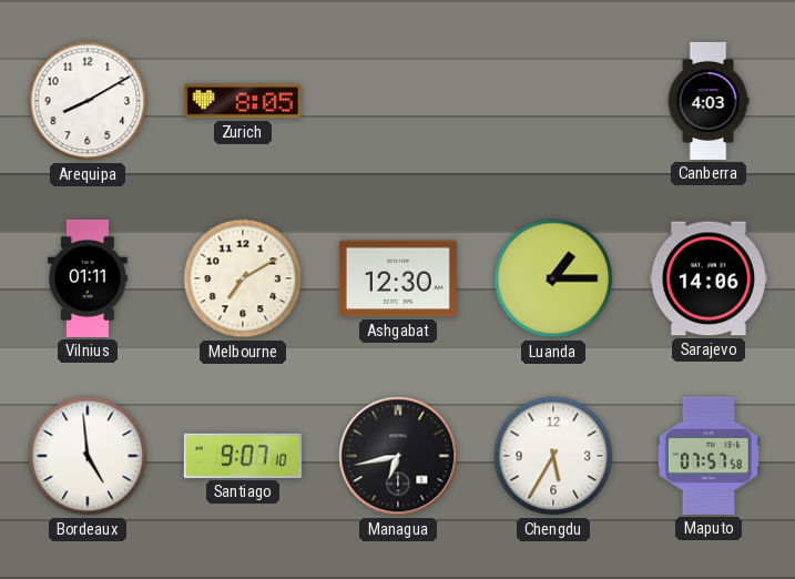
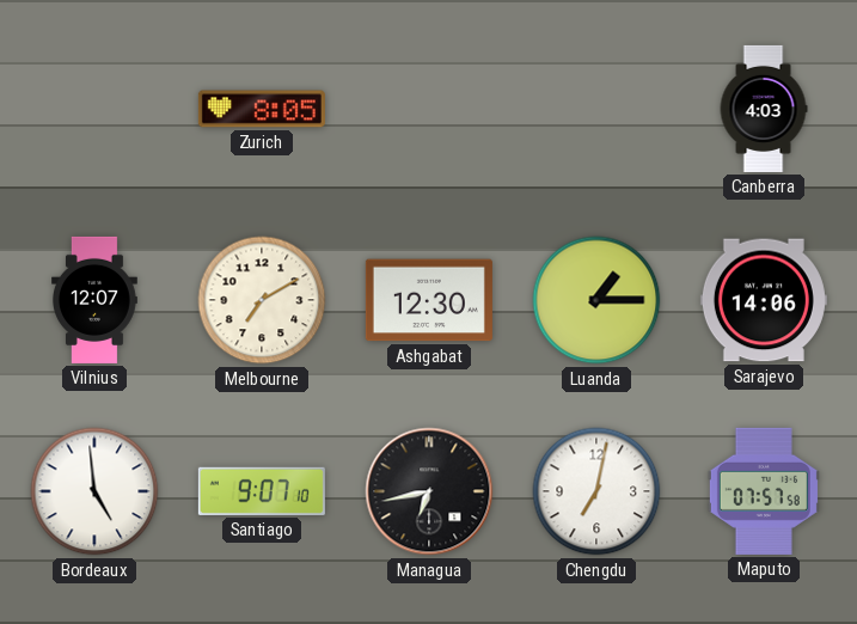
Arequipa: 8:10 -> none
Vilnius: 01:11 -> 12:07
Chengdu: 5:35 -> 7:02
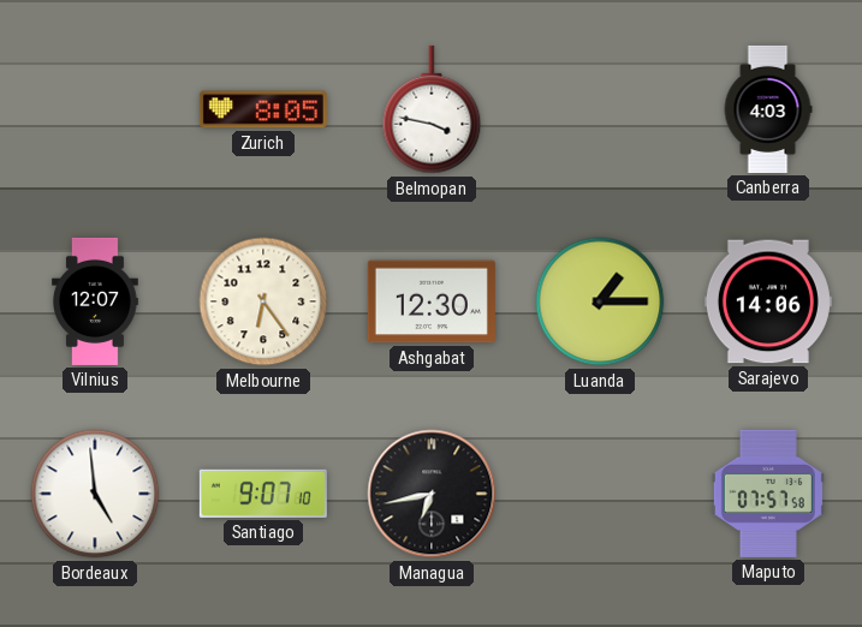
Belmopan: none -> 3:47
Melbourne: 7:10 -> 6:24
Chengdu: 7:02 -> none
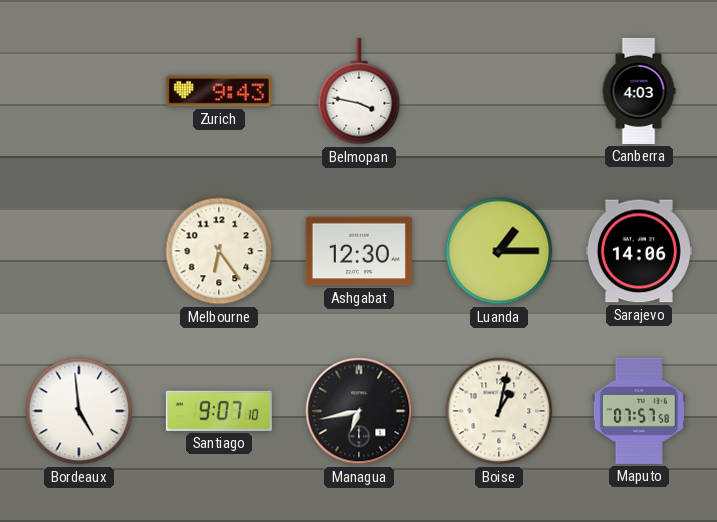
Zurich: 8:05 -> 9:43
Vilnius: 12:07 -> none
Boise: none -> 1:02
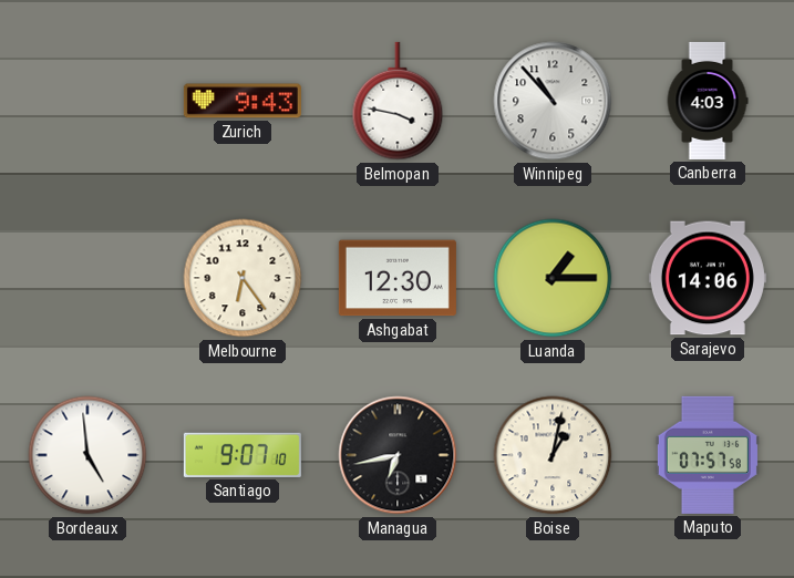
Winnipeg: none -> 10:53
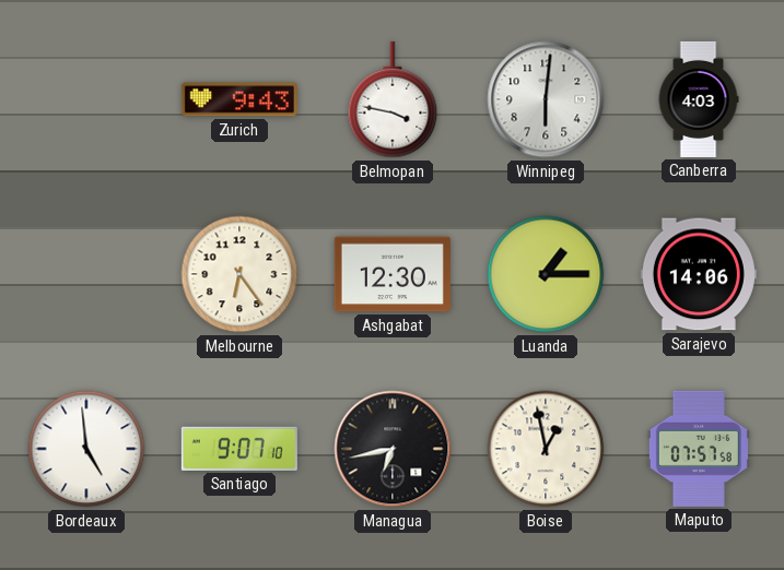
Winnipeg: 10:53 -> 6:01
Boise: 1:02 -> 12:58
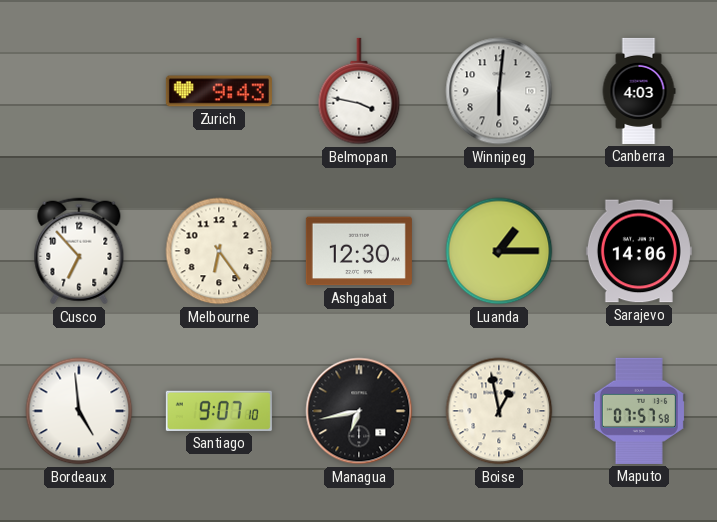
Cusco: none -> 6:53
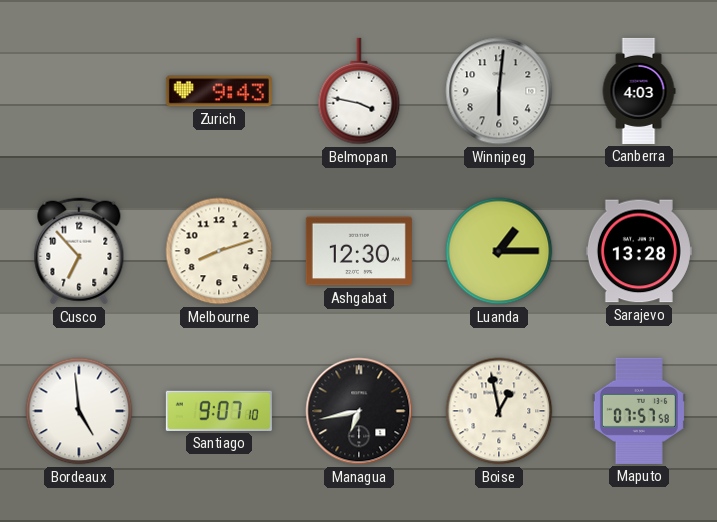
Melbourne: 6:24 -> 8:12
Sarajevo: 14:06 -> 13:28
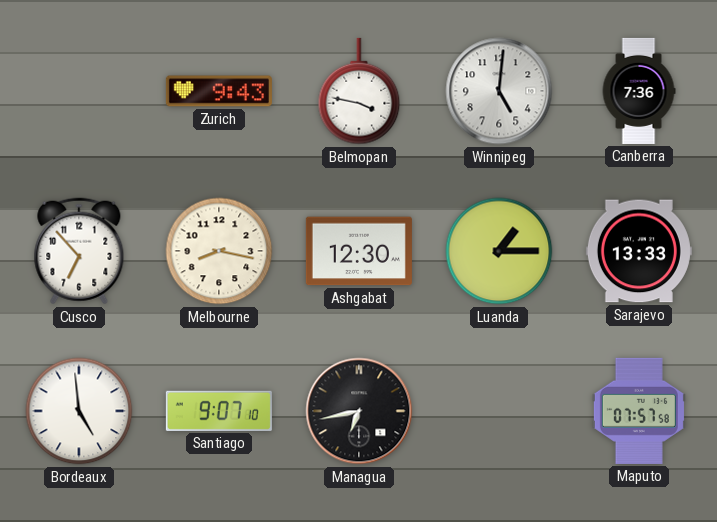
Winnipeg: 6:01 -> 5:01
Canberra: 4:03 -> 7:36
Melbourne: 8:12 -> 8:17
Sarajevo: 13:28 -> 13:33
Boise: 12:58 -> none
